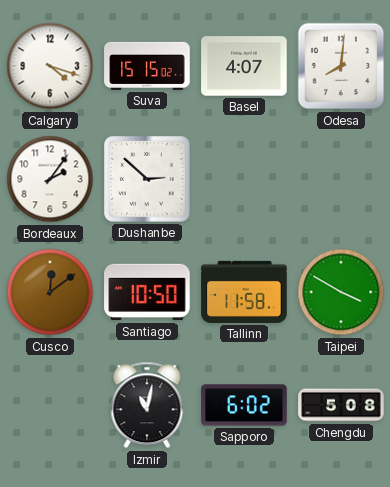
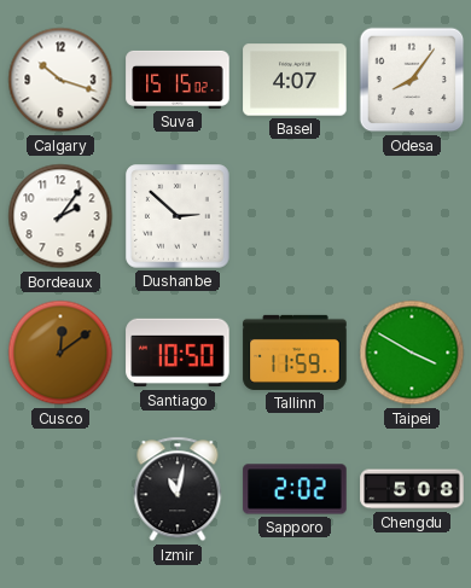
Calgary: 4:18 -> 10:18
Odesa: 8:01 -> 8:06
Tallinn: 11:58 -> 11:59
Sapporo: 6:02 -> 2:02
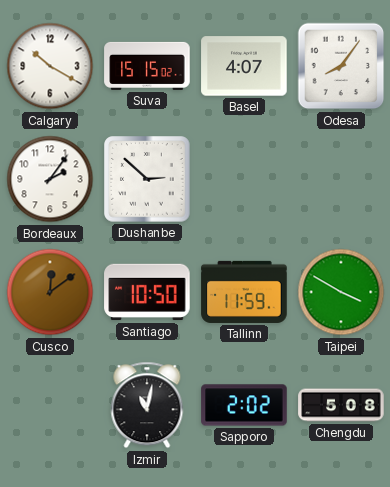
Calgary: 10:18 -> 10:20
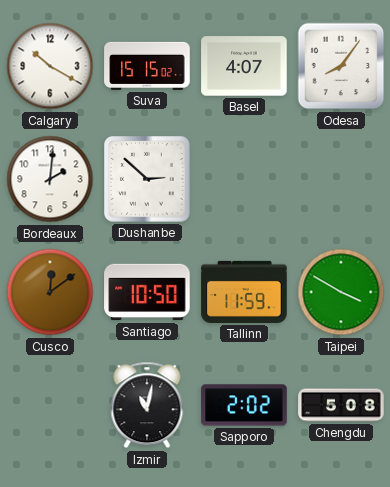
Bordeaux: 2:06 -> 2:01
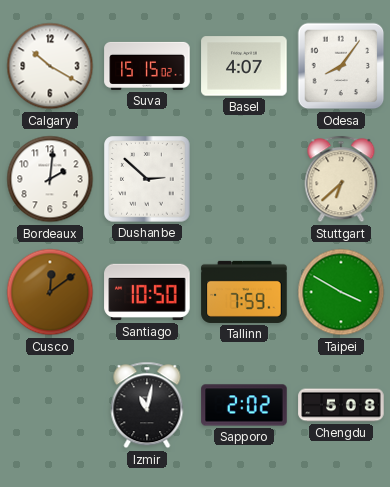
Stuttgart: none -> 6:38
Tallinn: 11:59 -> 7:59
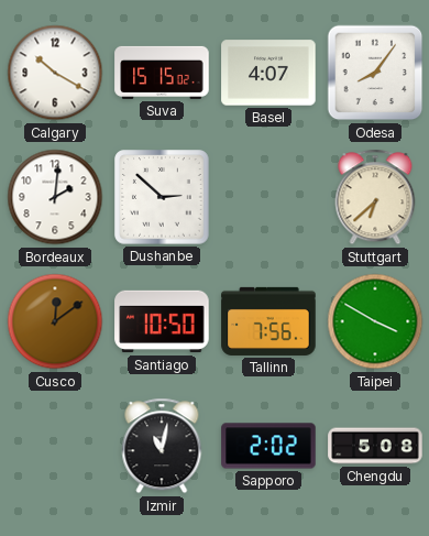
Tallinn: 7:59 -> 7:56
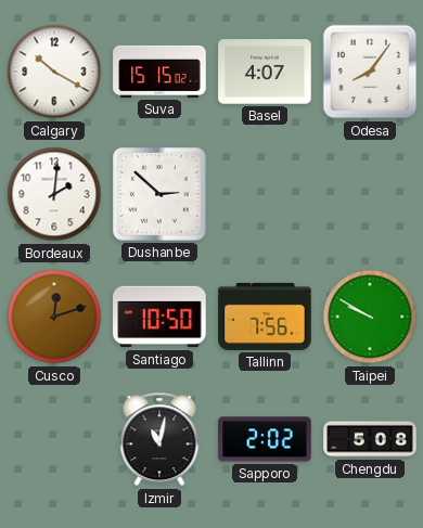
Stuttgart: 6:38 -> none
Cusco: 12:09 -> 12:12
Taipei: 3:50 -> 9:50
